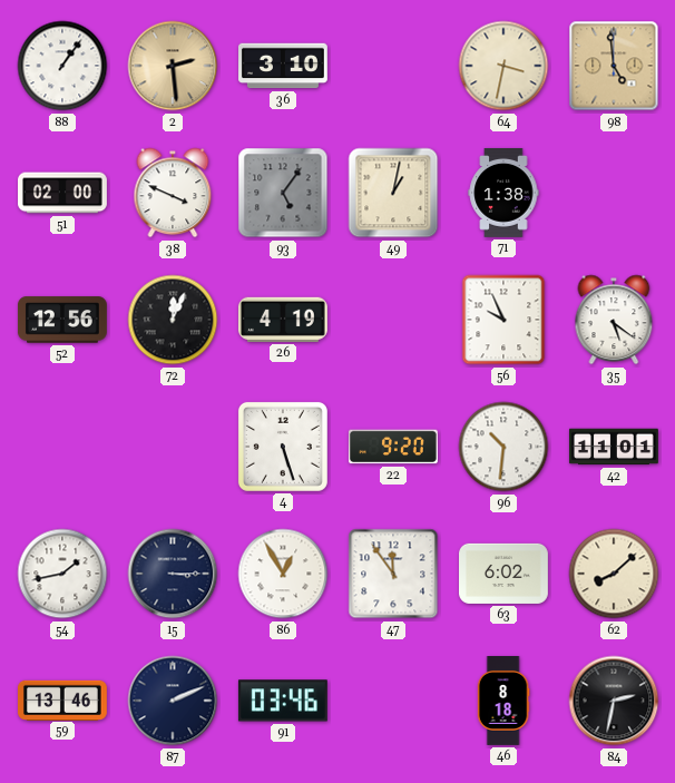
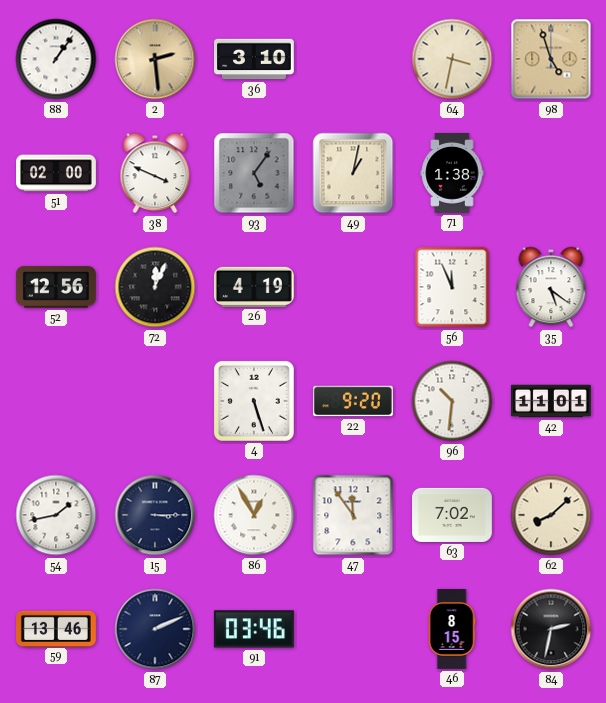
98: 4:59 -> 4:57
56: 9:56 -> 11:56
63: 6:02 -> 7:02
46: 8:18 -> 8:15
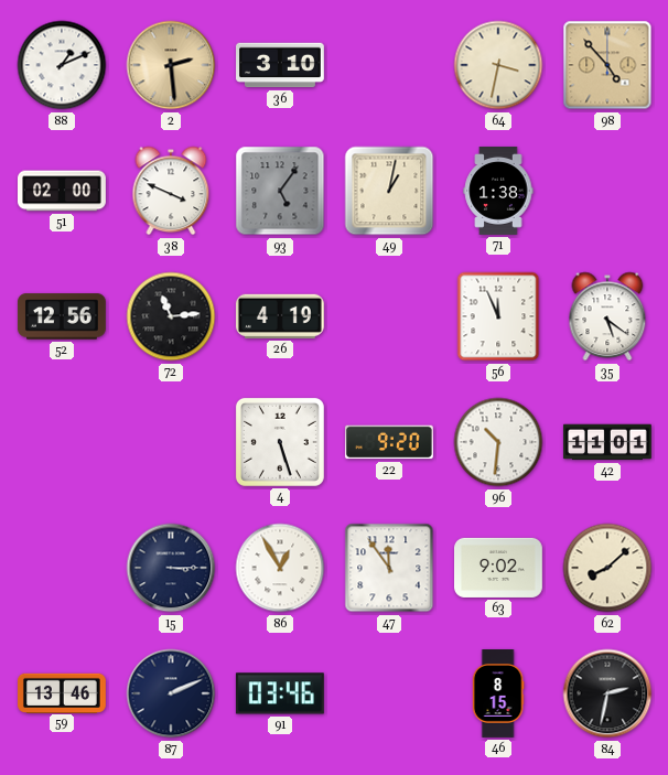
88: 1:06 -> 1:11
98: 4:57 -> 4:53
72: 12:04 -> 11:14
54: 1:43 -> none
63: 7:02 -> 9:02
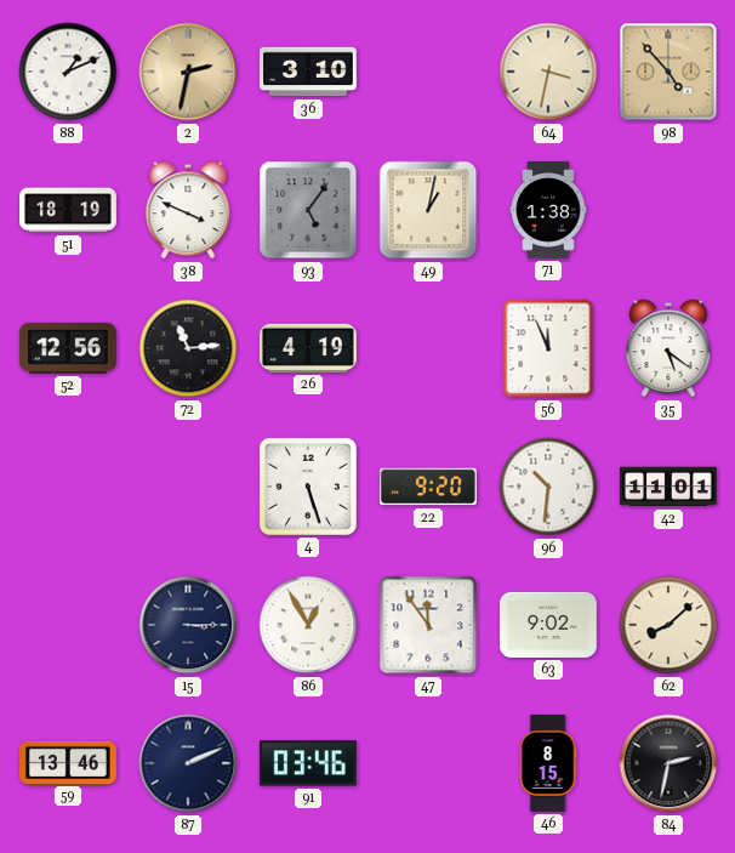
2: 2:29 -> 2:32
51: 02:00 -> 18:19
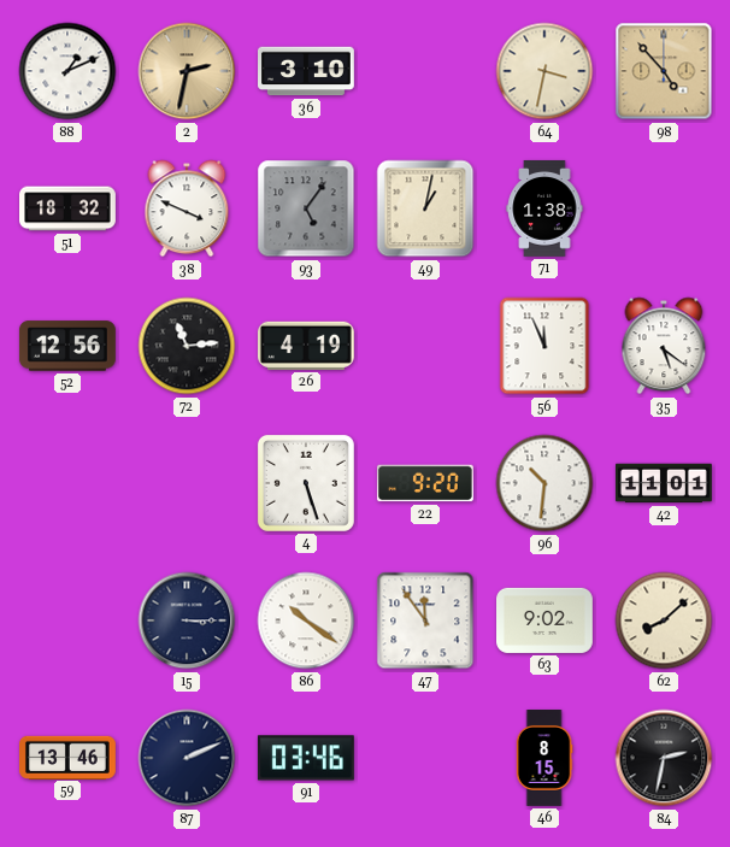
51: 18:19 -> 18:32
86: 12:55 -> 10:21
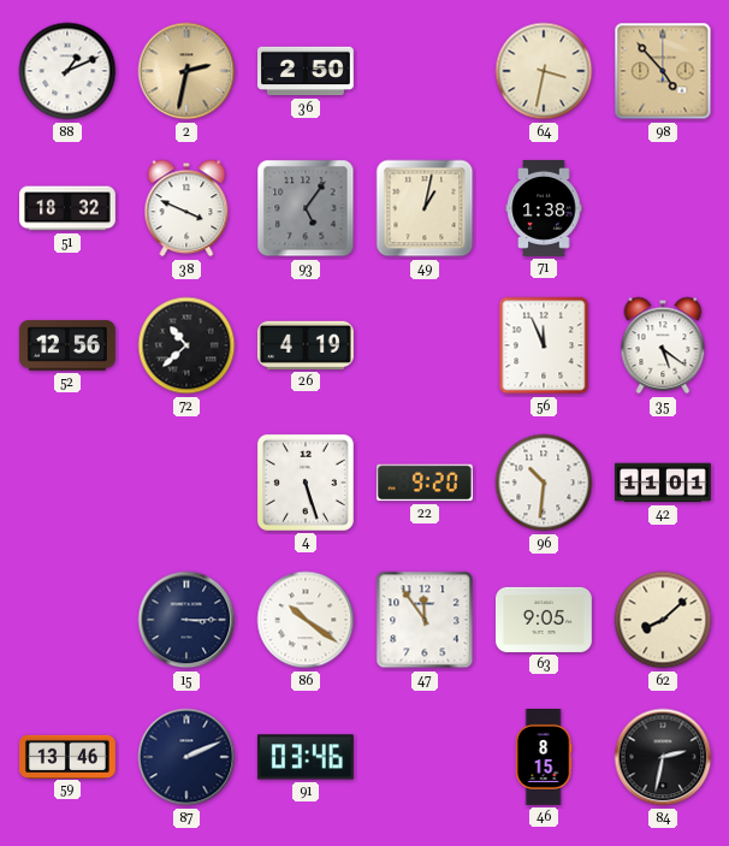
36: 3:10 -> 2:50
72: 11:14 -> 10:38
63: 9:02 -> 9:05
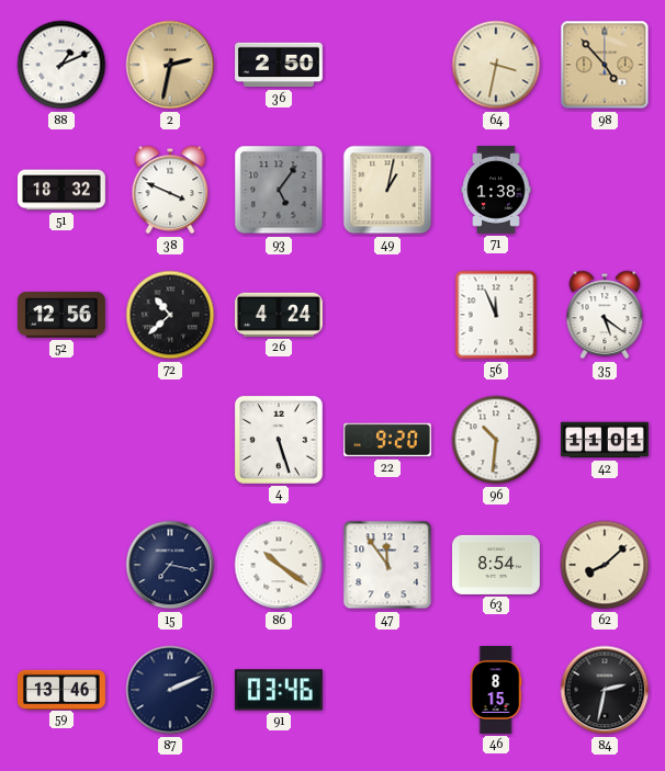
26: 4:19 -> 4:24
15: 3:15 -> 7:17
63: 9:05 -> 8:54
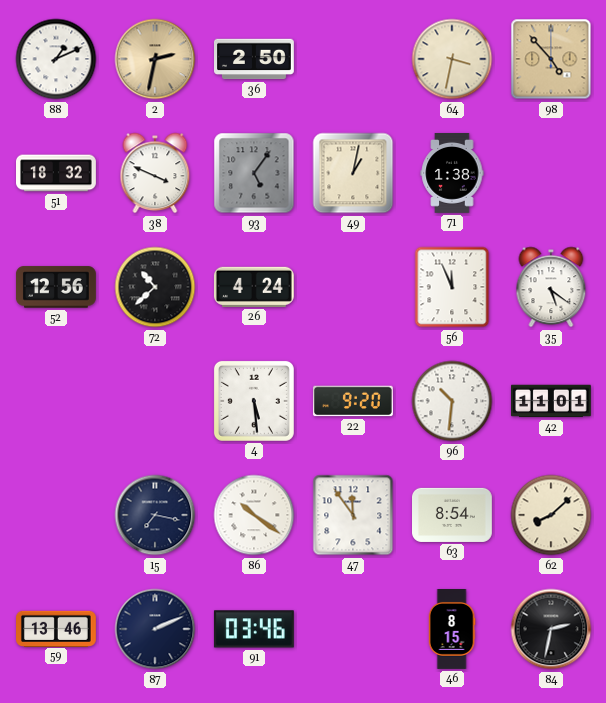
4: 5:27 -> 5:29
